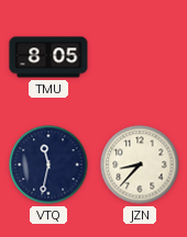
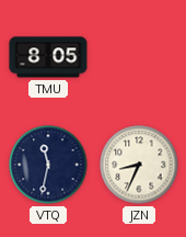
JZN: 8:37 -> 8:34
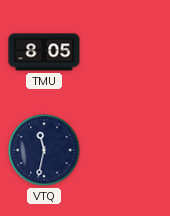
JZN: 8:34 -> none
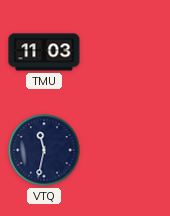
TMU: 8:05 -> 11:03
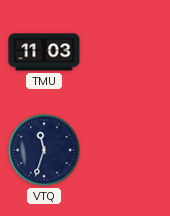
VTQ: 11:32 -> 11:33
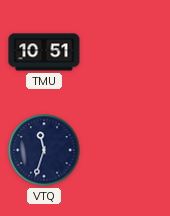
TMU: 11:03 -> 10:51
